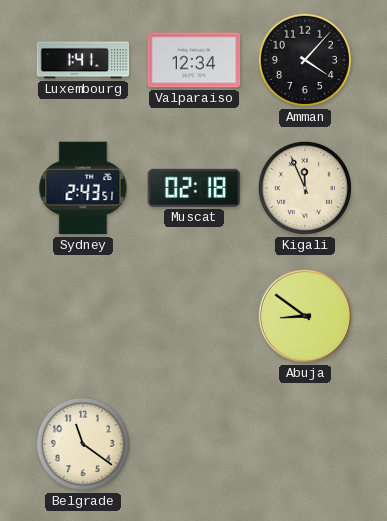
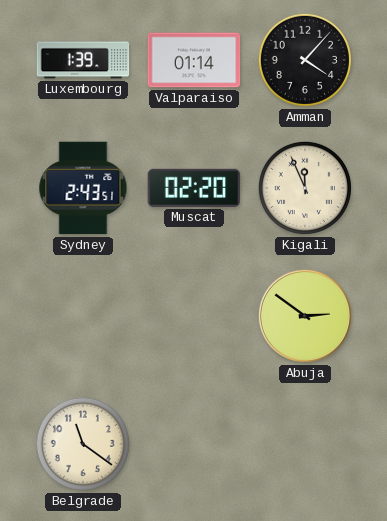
Luxembourg: 1:41 -> 1:39
Valparaiso: 12:34 -> 01:14
Muscat: 02:18 -> 02:20
Abuja: 8:51 -> 2:51
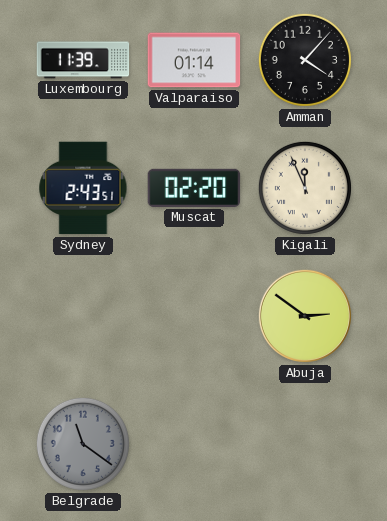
Luxembourg: 1:39 -> 11:39
Belgrade dial: cream -> grey
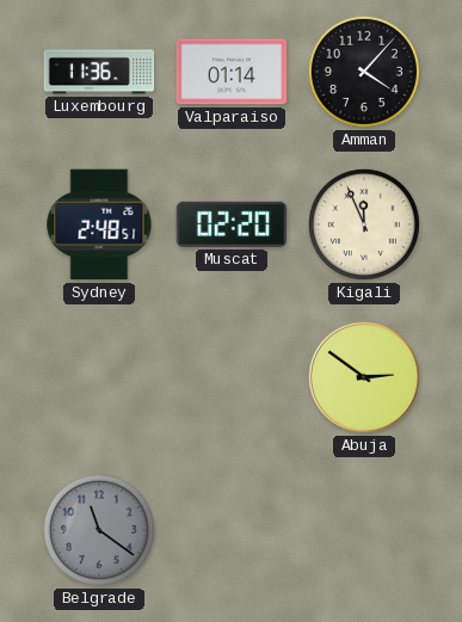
Luxembourg: 11:39 -> 11:36
Sydney: 2:43 -> 2:48
